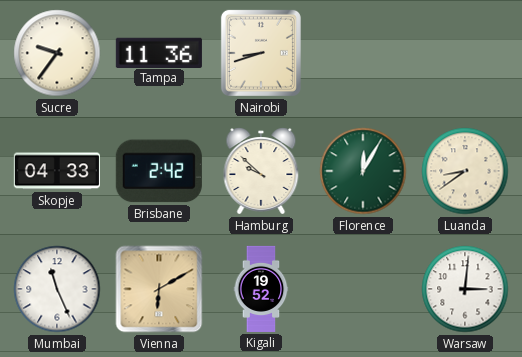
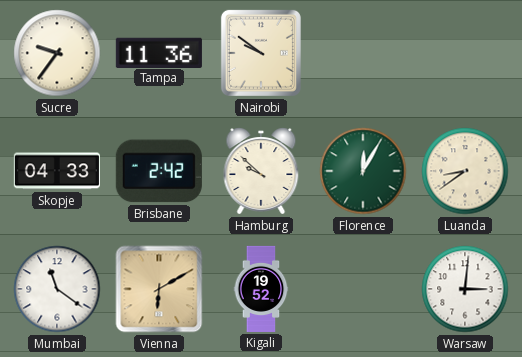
Nairobi: 8:42 -> 9:51
Mumbai: 11:26 -> 11:21
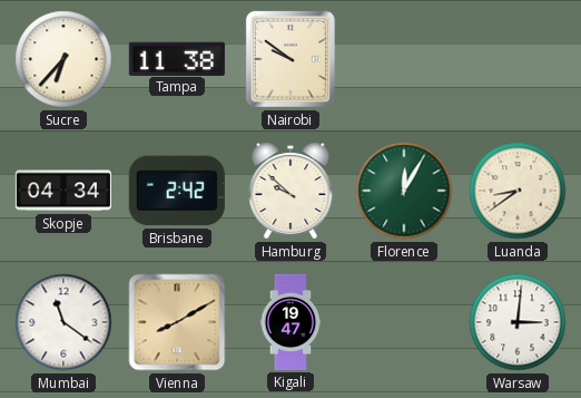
Sucre: 9:36 -> 6:37
Tampa: 11:36 -> 11:38
Skopje: 04:33 -> 04:34
Vienna: 6:10 -> 8:10
Kigali: 19:52 -> 19:47
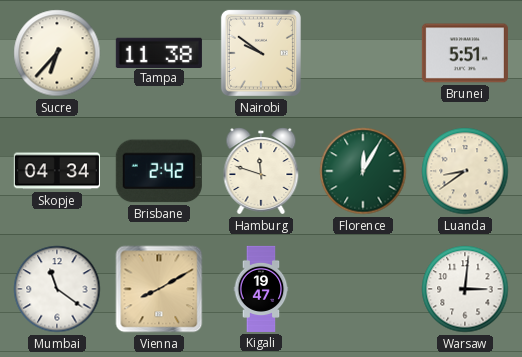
Brunei: none -> 5:51
Hamburg: 9:52 -> 11:48
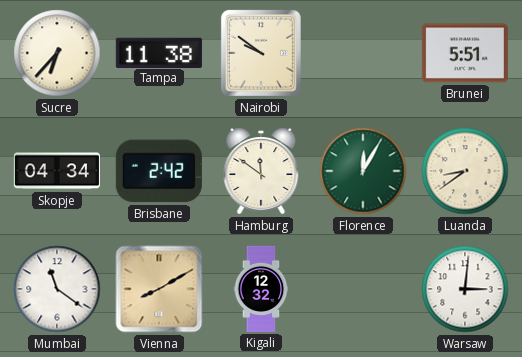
Hamburg: 11:48 -> 11:51
Kigali: 19:47 -> 12:32
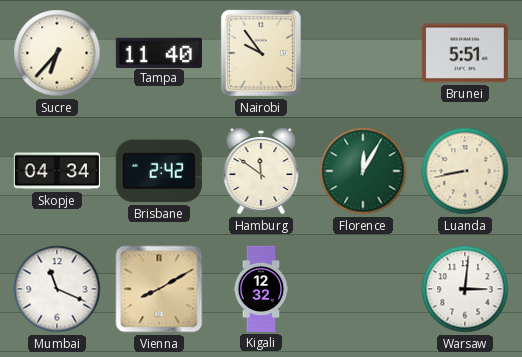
Tampa: 11:38 -> 11:40
Nairobi: 9:51 -> 9:54
Luanda: 8:39 -> 8:43
Mumbai: 11:21 -> 11:19
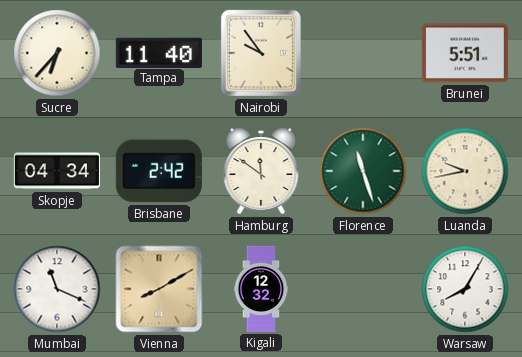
Florence: 12:05 -> 11:27
Luanda: 8:43 -> 9:43
Warsaw: 3:01 -> 8:05
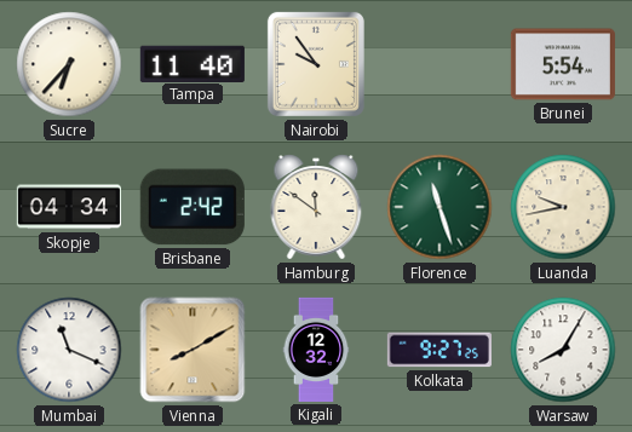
Brunei: 5:51 -> 5:54
Kolkata: none -> 9:27
